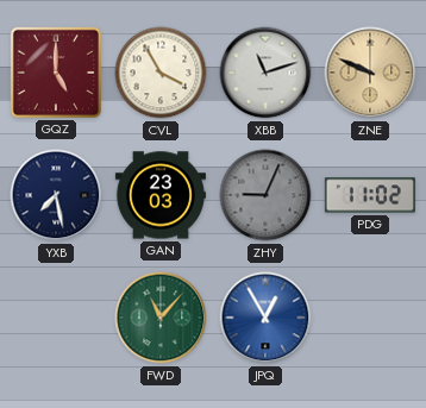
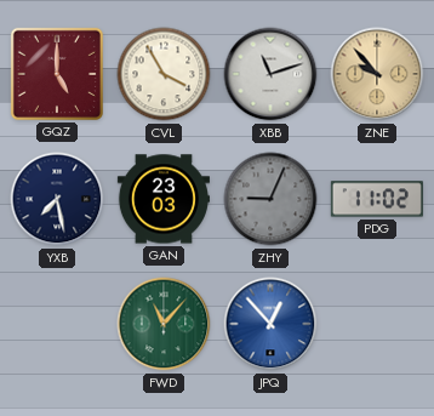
ZNE: 9:49 -> 9:53
JPQ: 12:55 -> 12:53
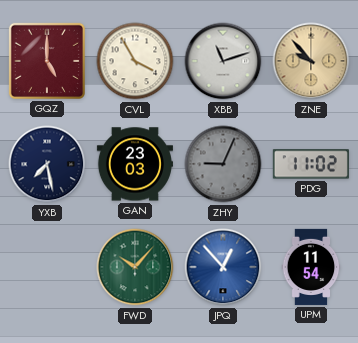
FWD: 11:07 -> 10:07
UPM: none -> 11:54
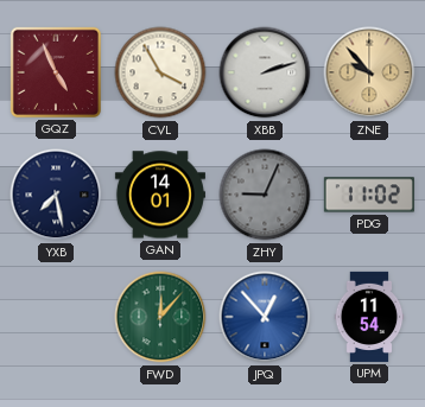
GQZ: 5:00 -> 4:56
XBB: 11:12 -> 2:12
GAN: 23:03 -> 14:01
FWD: 10:07 -> 12:07
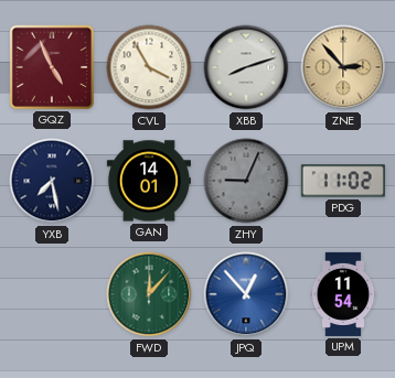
XBB: 2:12 -> 8:12
ZNE: 9:53 -> 2:53
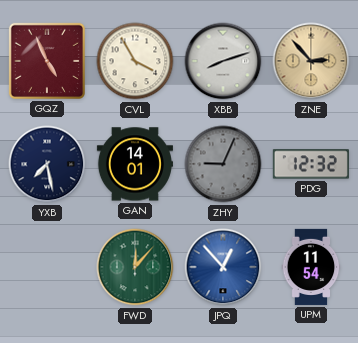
PDG: 11:02 -> 12:32
